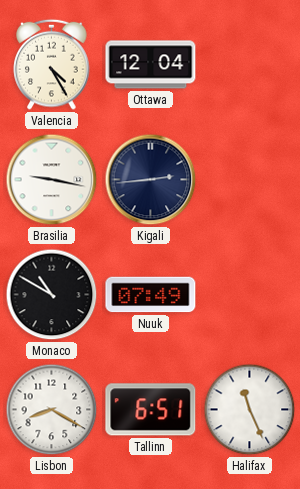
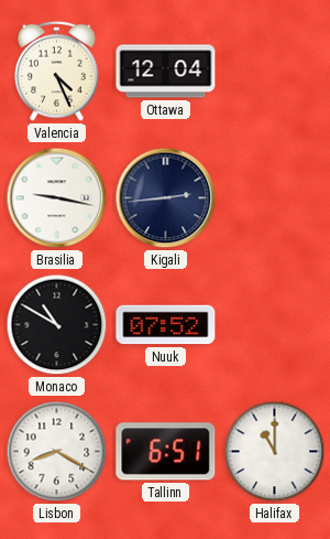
Valencia: 4:25 -> 4:26
Nuuk: 07:49 -> 07:52
Halifax: 11:26 -> 11:00
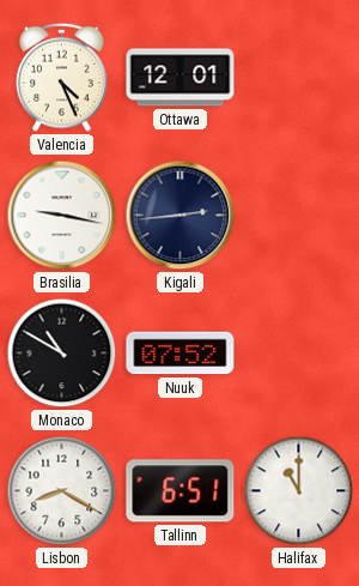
Ottawa: 12:04 -> 12:01
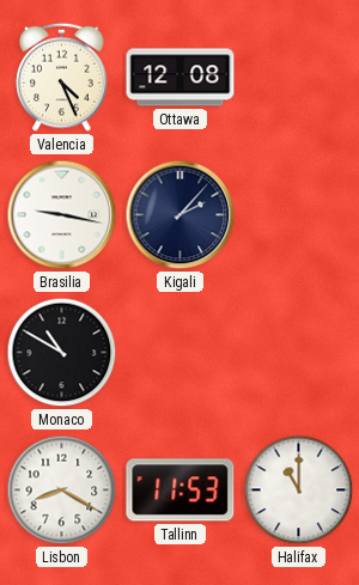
Ottawa: 12:01 -> 12:08
Kigali: 2:44 -> 2:07
Nuuk: 07:52 -> none
Tallinn: 6:51 -> 11:53
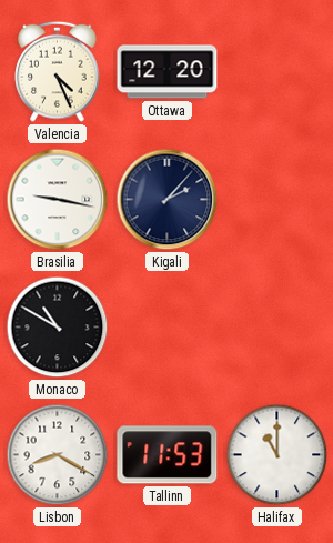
Ottawa: 12:08 -> 12:20
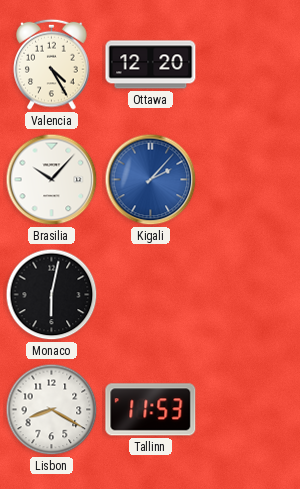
Valencia: 4:26 -> 4:25
Brasilia: 9:17 -> 10:07
Kigali dial: navy -> blue
Monaco: 10:50 -> 6:02
Halifax: 11:00 -> none
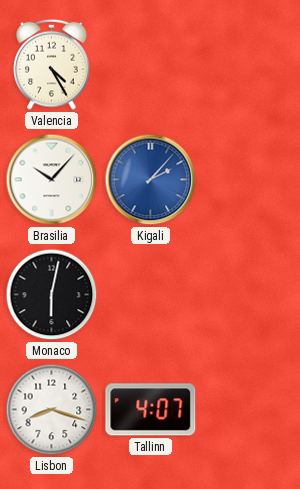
Ottawa: 12:20 -> none
Lisbon: 8:20 -> 8:18
Tallinn: 11:53 -> 4:07
